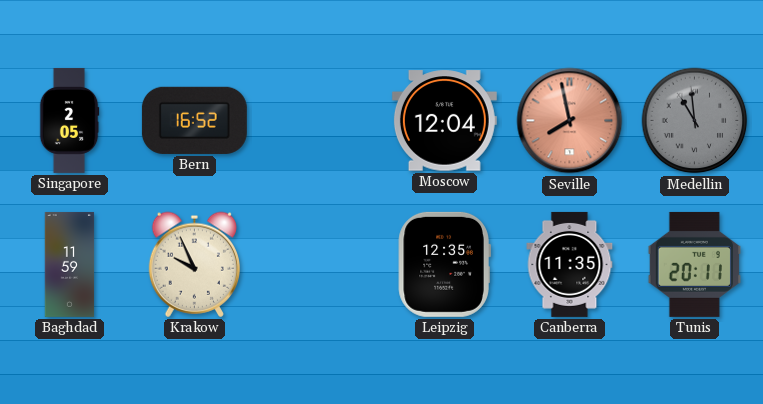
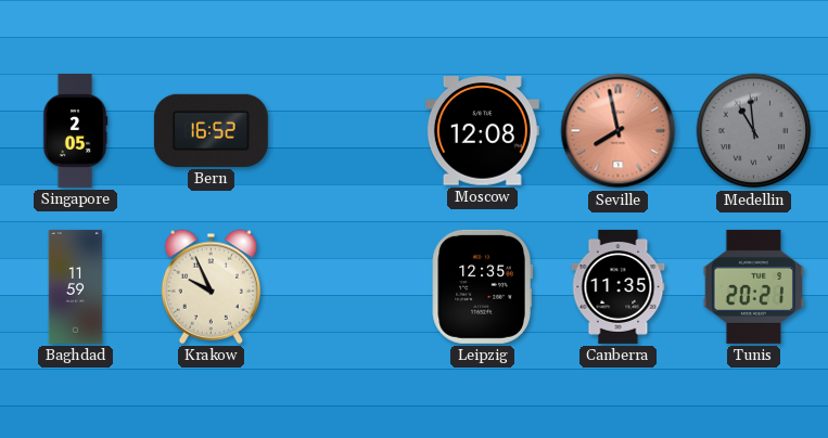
Moscow: 12:04 -> 12:08
Tunis: 20:11 -> 20:21
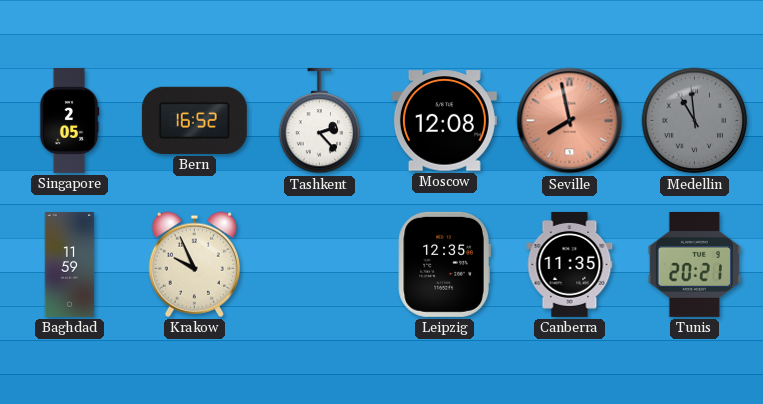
Tashkent: none -> 2:23
